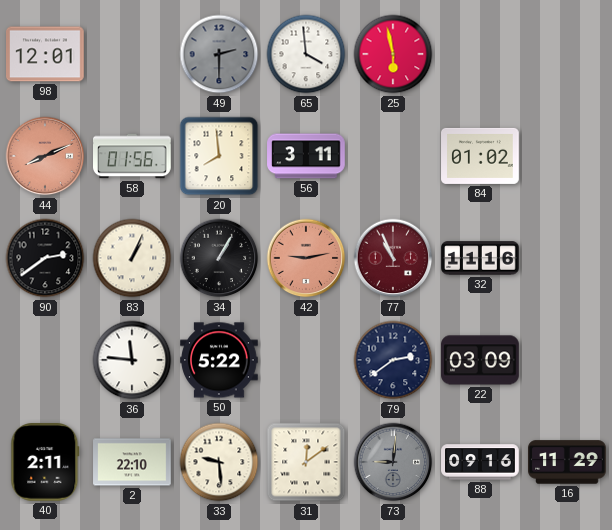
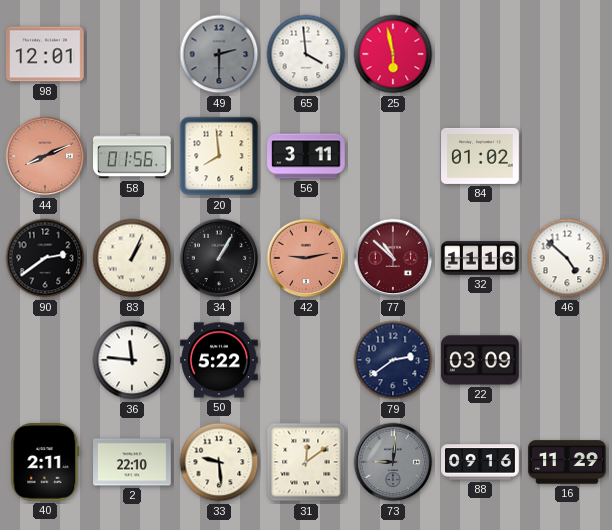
77: 10:56 -> 10:52
46: none -> 4:52
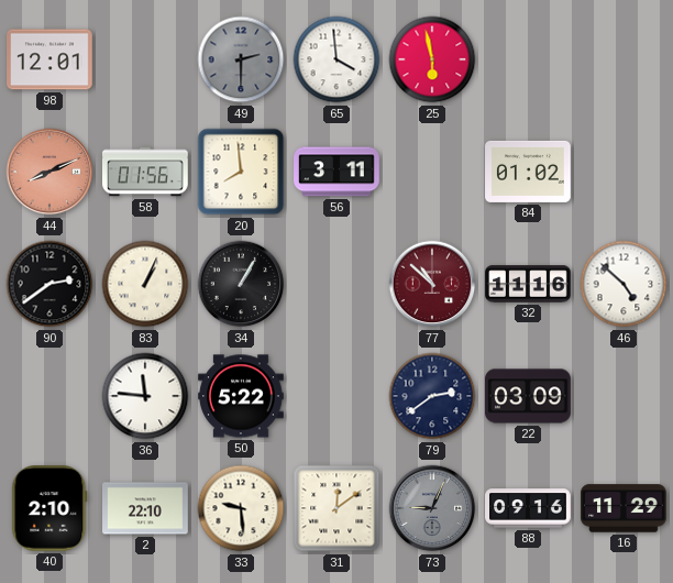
42: 9:13 -> none
40: 2:11 -> 2:10
73: 9:01 -> 9:04
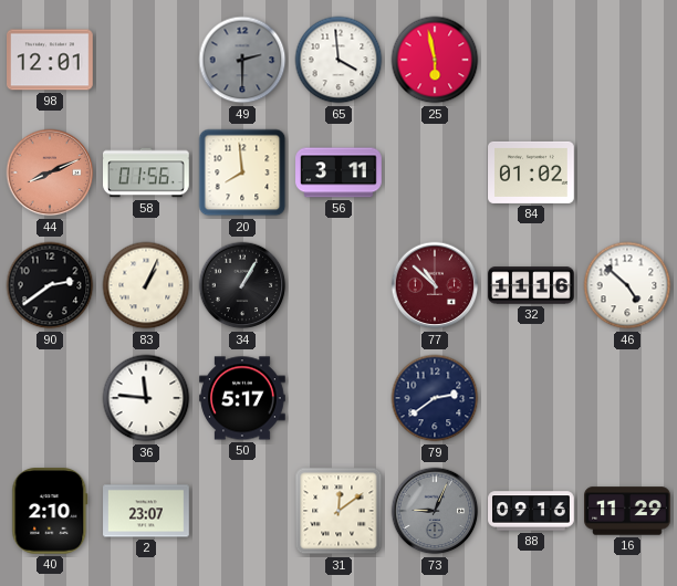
50: 5:22 -> 5:17
22: 03:09 -> none
2: 22:10 -> 23:07
33: 9:29 -> none
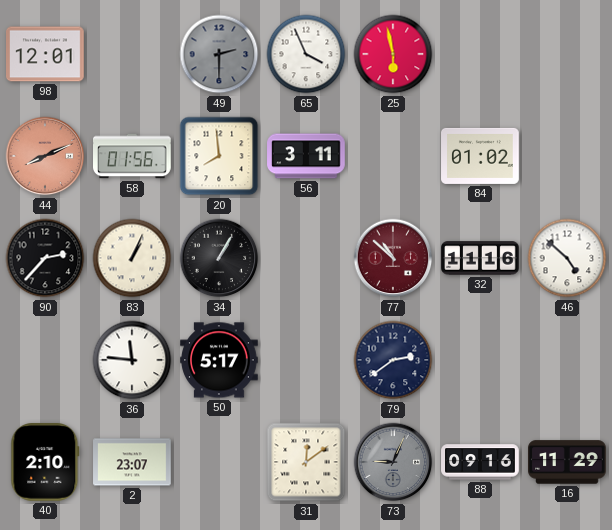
65: 3:59 -> 3:56
90: 2:39 -> 2:37
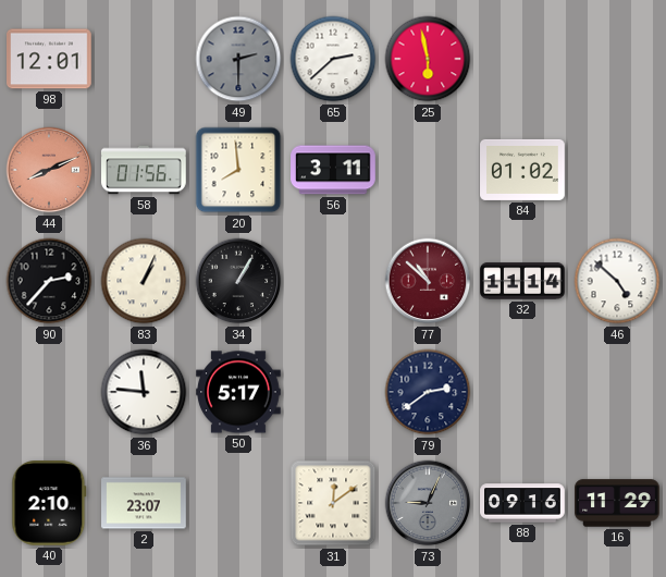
65: 3:56 -> 2:38
32: 11:16 -> 11:14
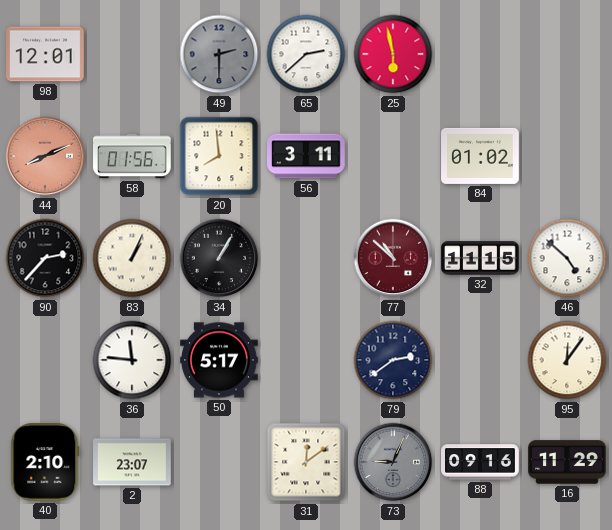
32: 11:14 -> 11:15
95: none -> 12:06
